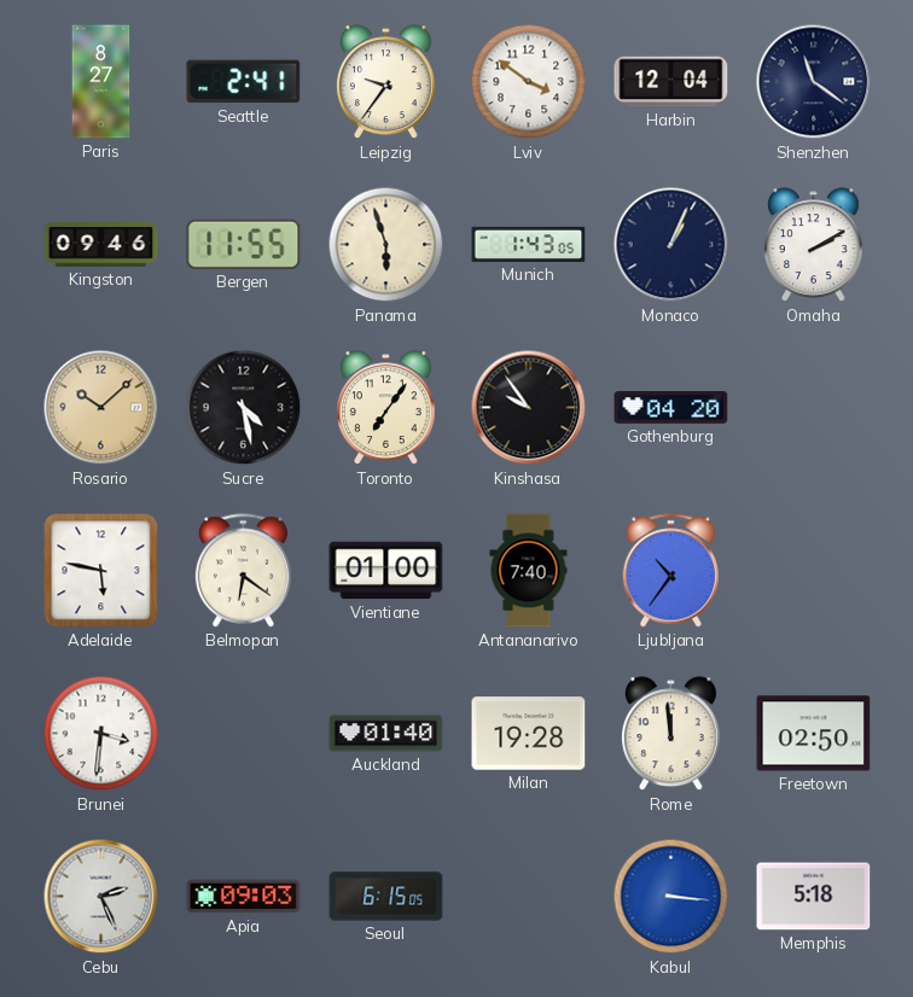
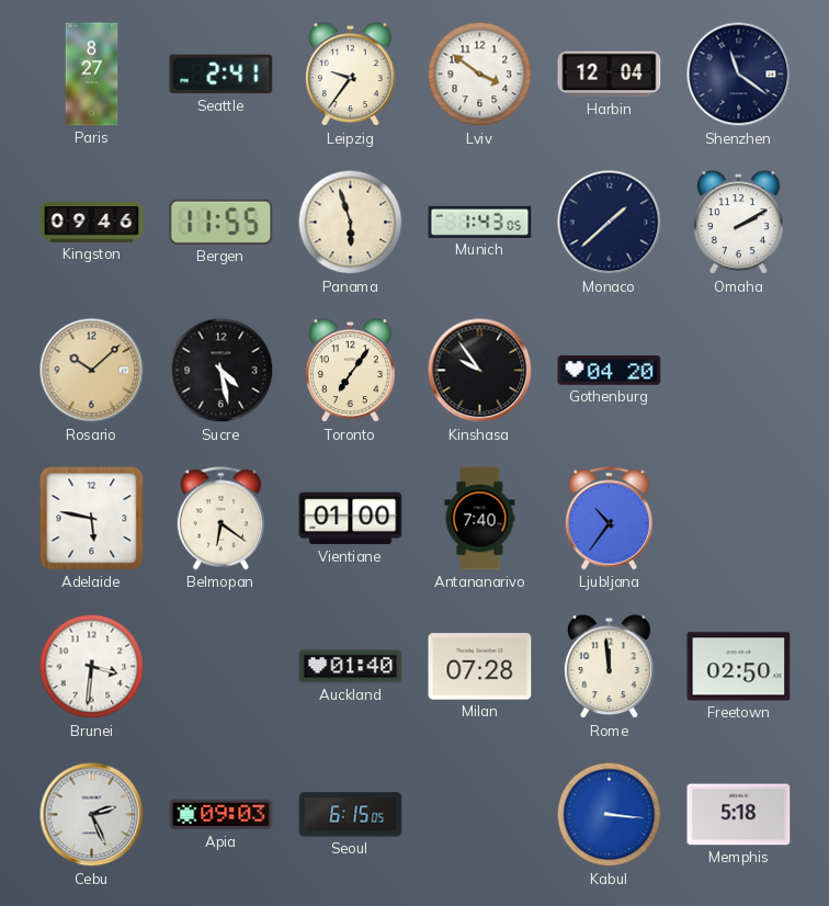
Monaco: 1:04 -> 1:38
Milan: 19:28 -> 07:28
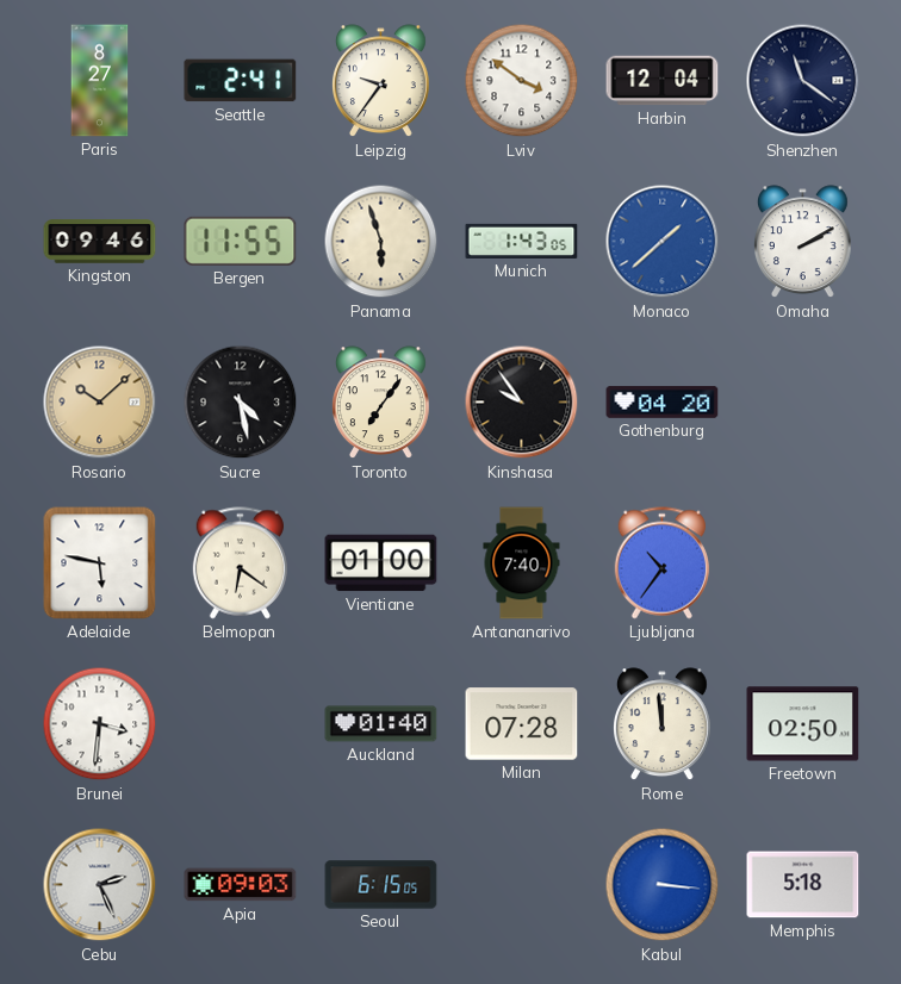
Monaco dial: navy -> blue
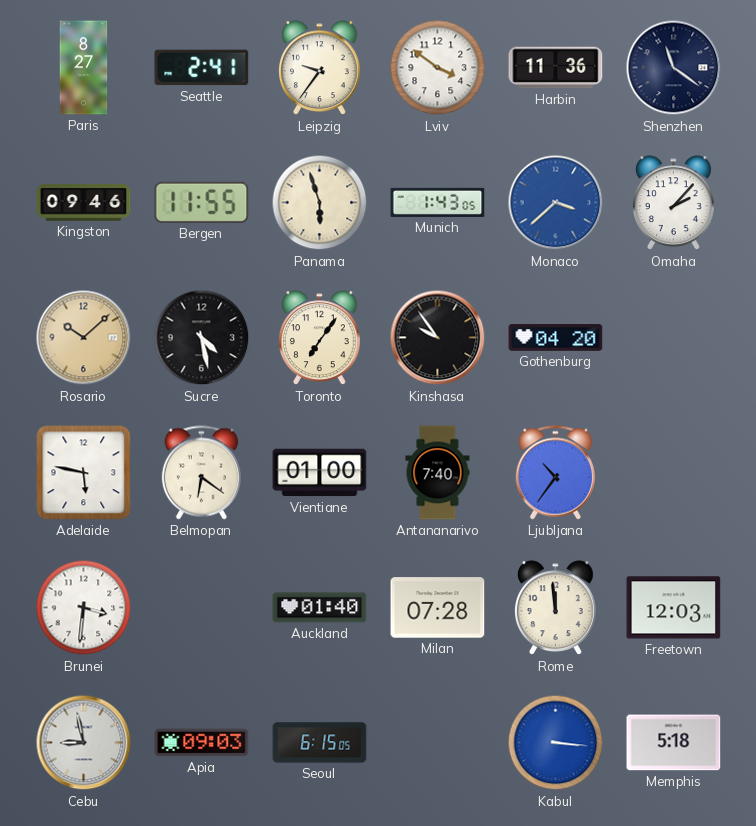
Harbin: 12:04 -> 11:36
Monaco: 1:38 -> 3:38
Omaha: 2:10 -> 2:07
Freetown: 02:50 -> 12:03
Cebu: 2:26 -> 8:58
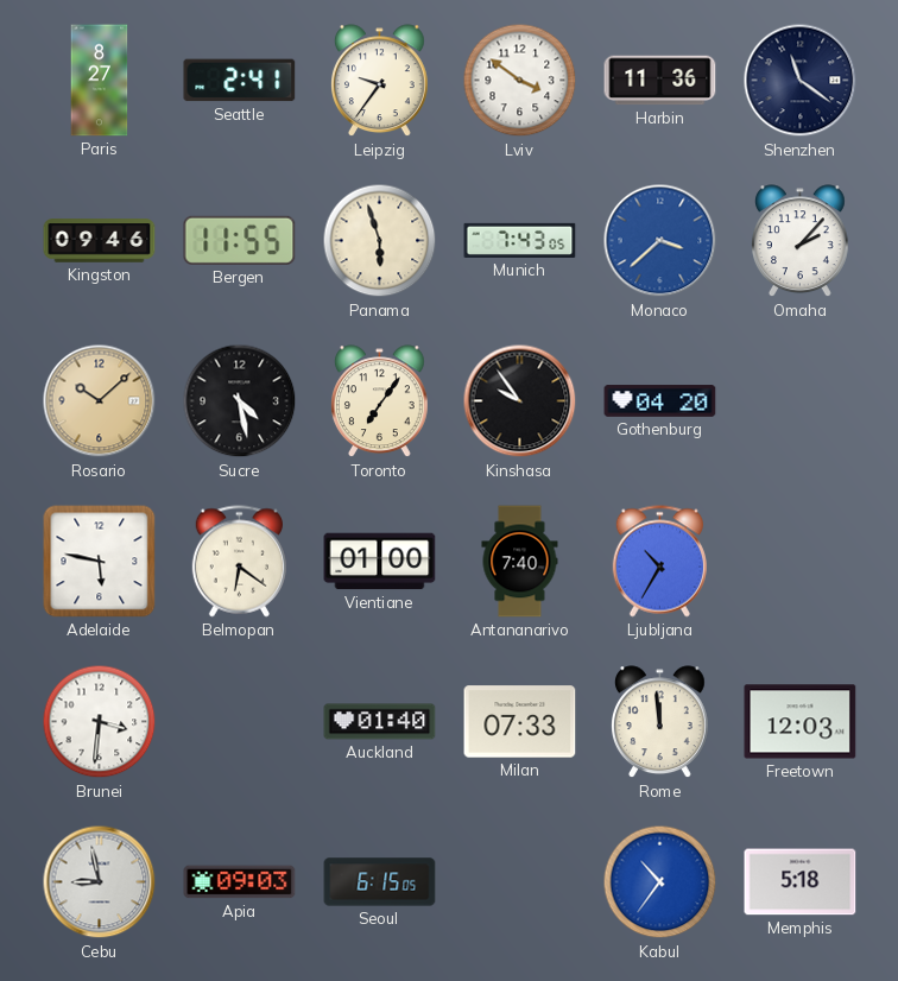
Munich: 1:43 -> 7:43
Ljubljana: 10:36 -> 10:35
Milan: 07:28 -> 07:33
Kabul: 3:16 -> 10:36
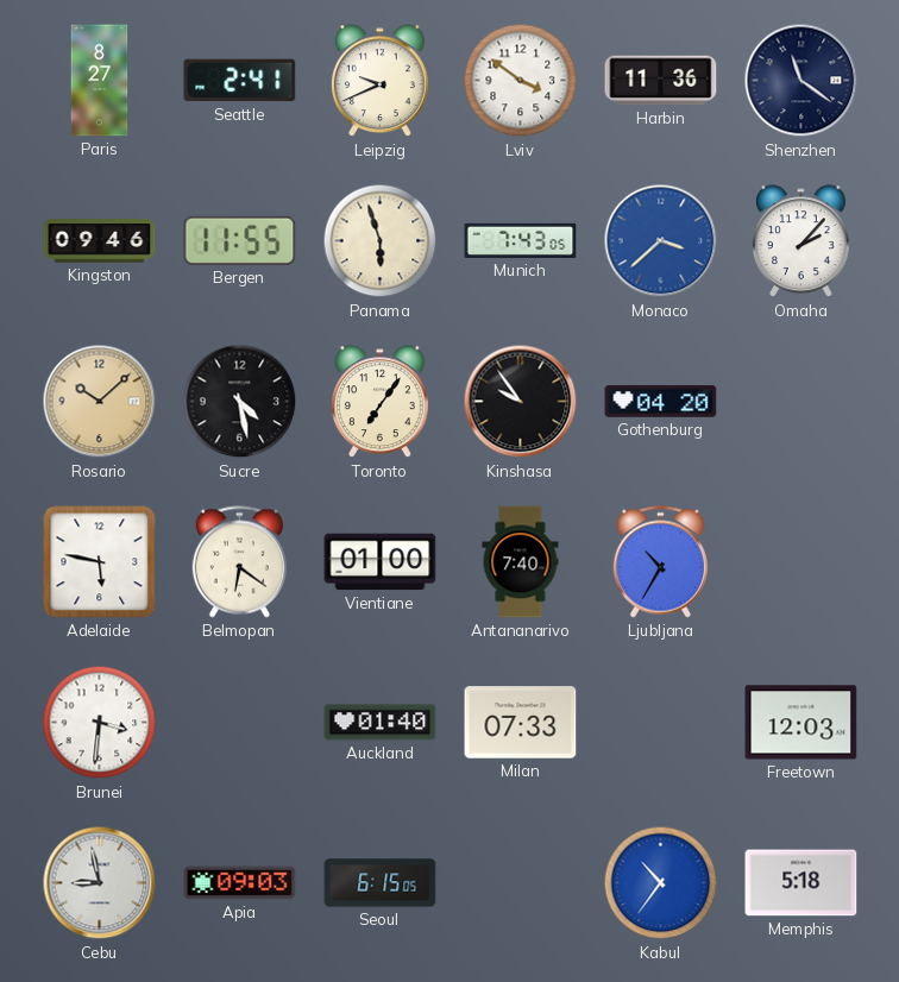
Leipzig: 9:36 -> 9:41
Rome: 11:59 -> none
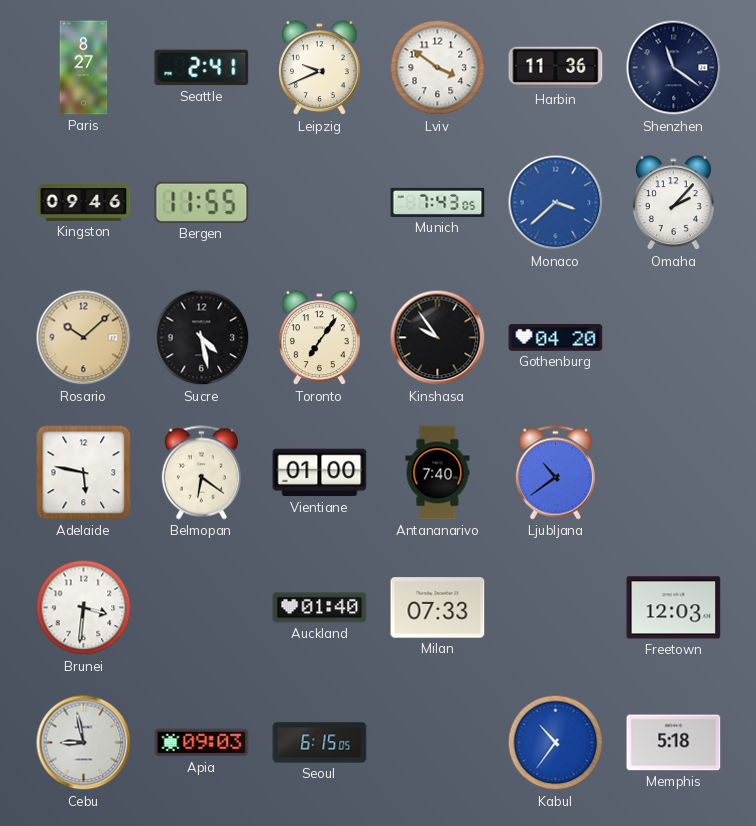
Panama: 5:57 -> none
Ljubljana: 10:35 -> 10:39
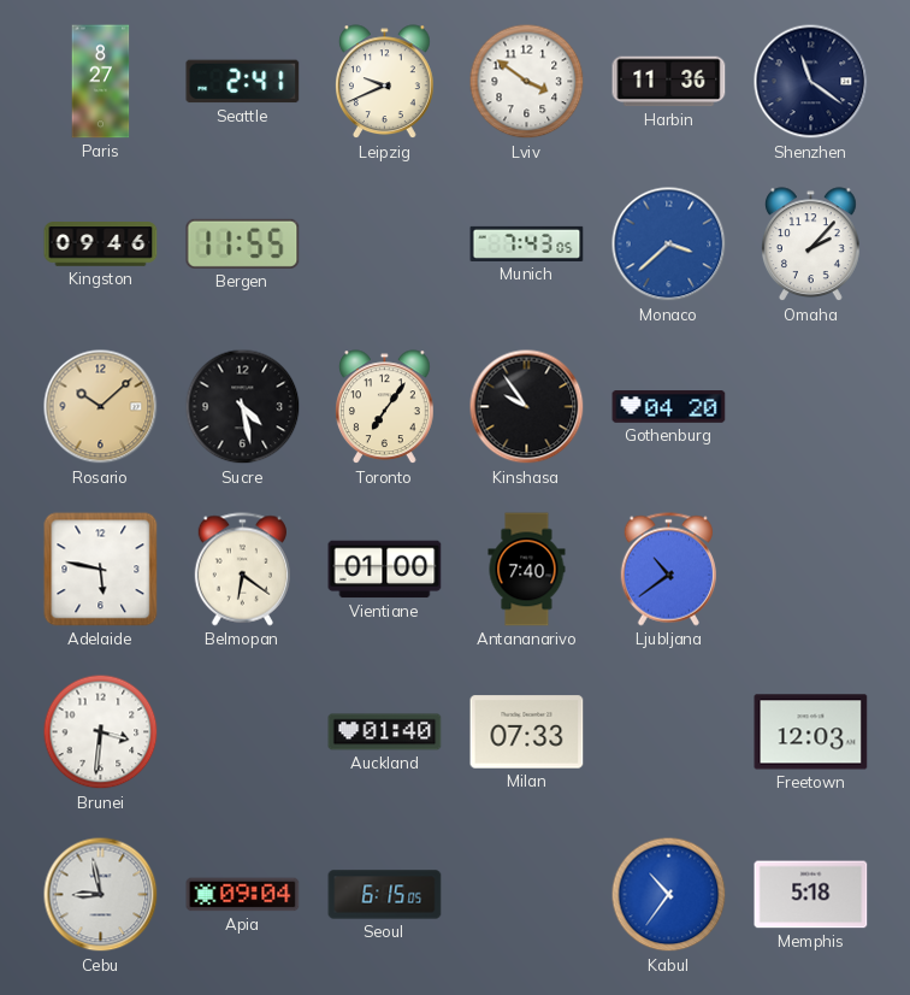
Apia: 09:03 -> 09:04
